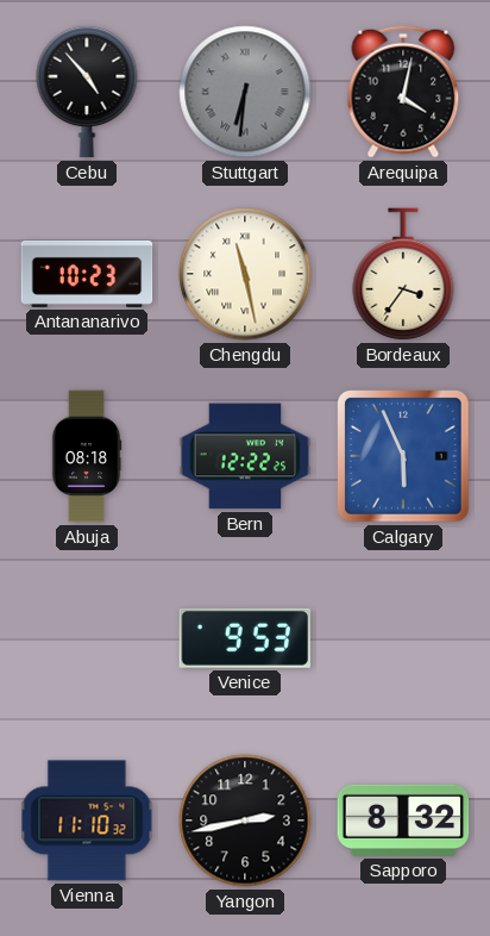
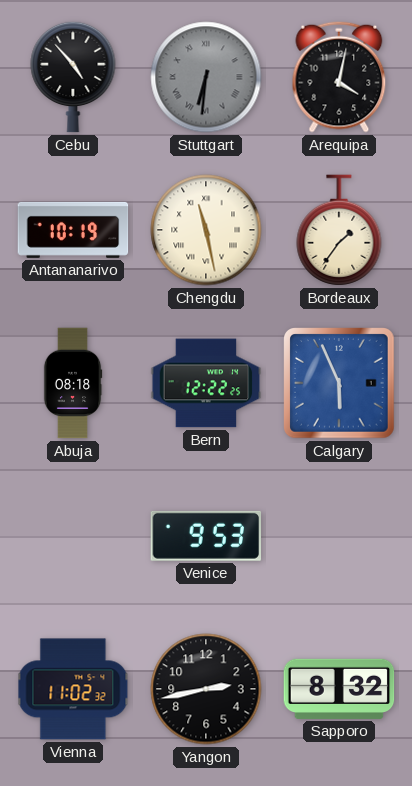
Antananarivo: 10:23 -> 10:19
Bordeaux: 3:36 -> 1:36
Vienna: 11:10 -> 11:02
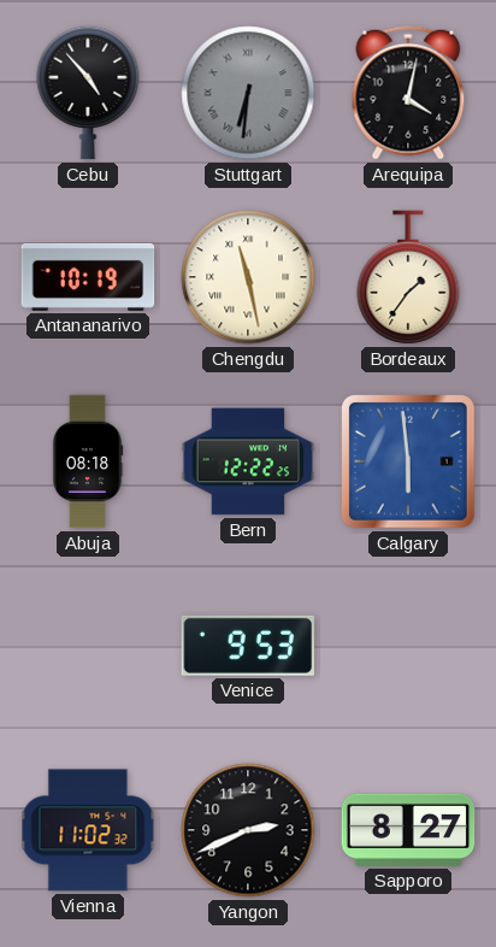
Calgary: 5:56 -> 5:59
Yangon: 2:43 -> 2:41
Sapporo: 8:32 -> 8:27
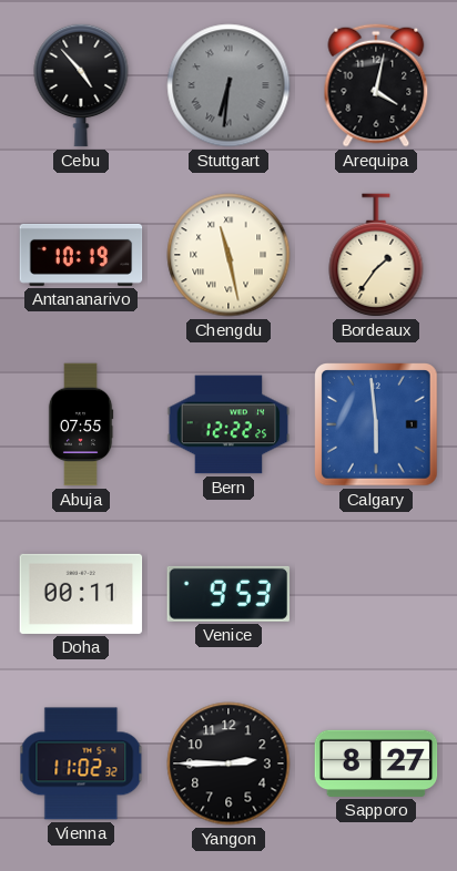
Abuja: 08:18 -> 07:55
Doha: none -> 00:11
Yangon: 2:41 -> 2:45
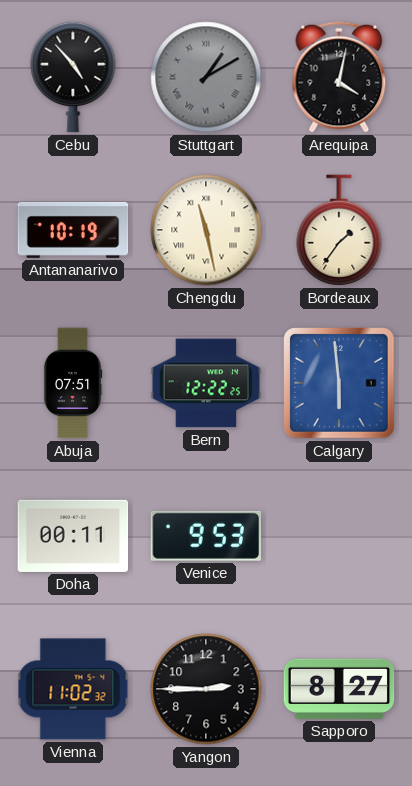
Stuttgart: 6:31 -> 1:10
Abuja: 07:55 -> 07:51
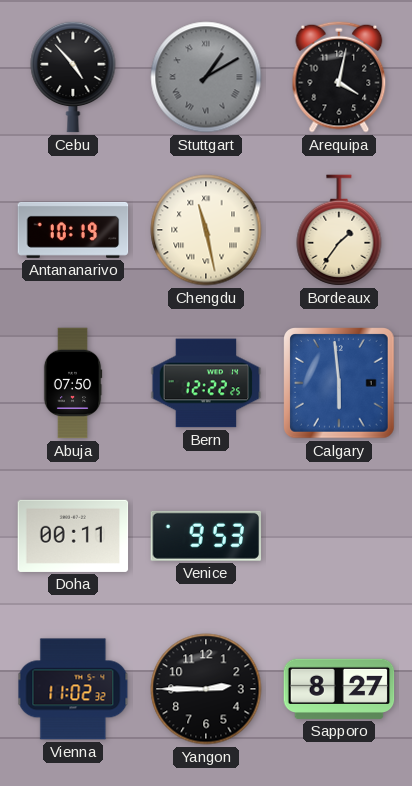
Abuja: 07:51 -> 07:50
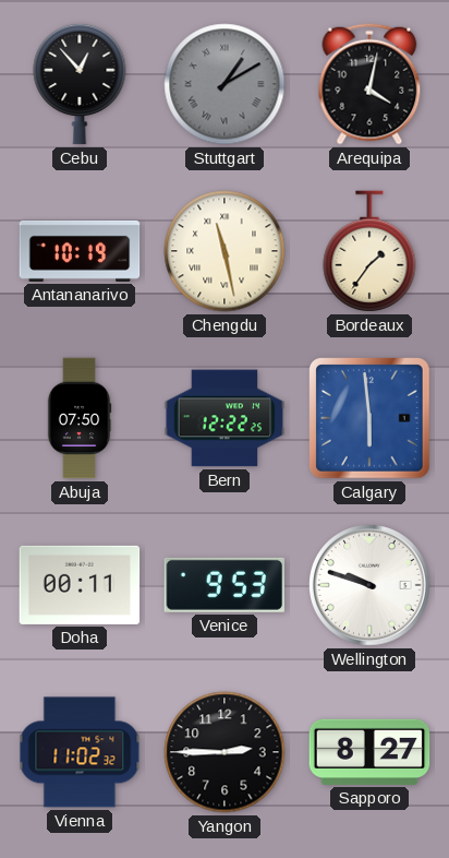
Cebu: 4:53 -> 12:53
Wellington: none -> 9:48
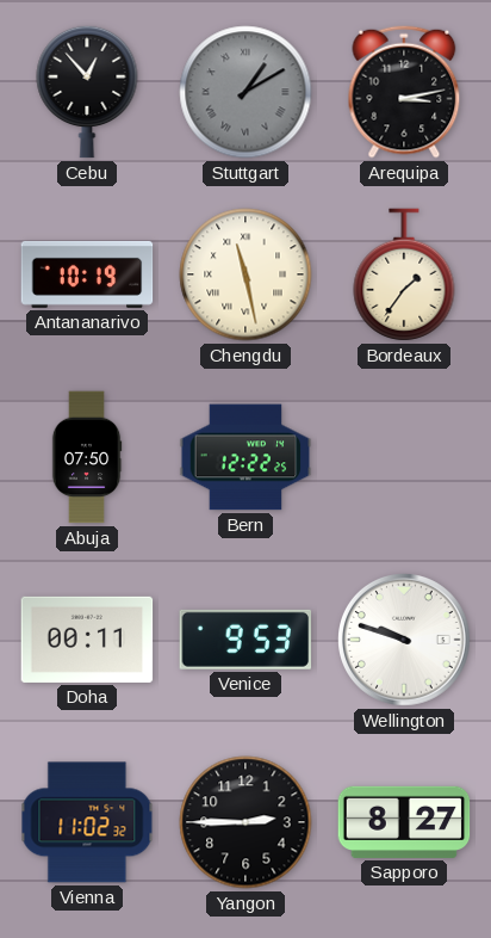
Arequipa: 4:02 -> 3:13
Calgary: 5:59 -> none
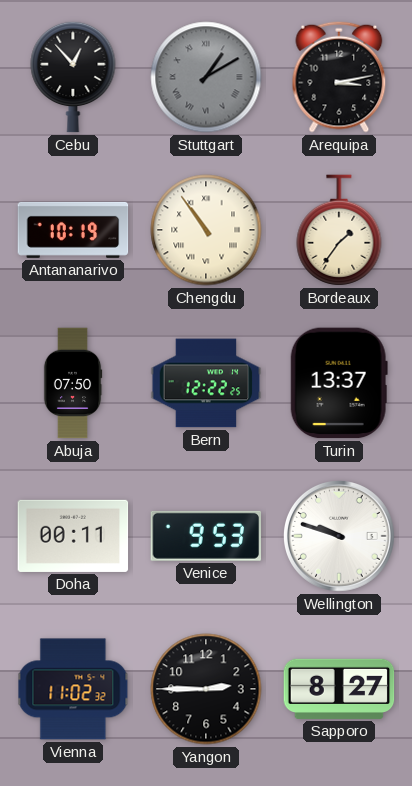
Chengdu: 11:28 -> 10:54
Turin: none -> 13:37
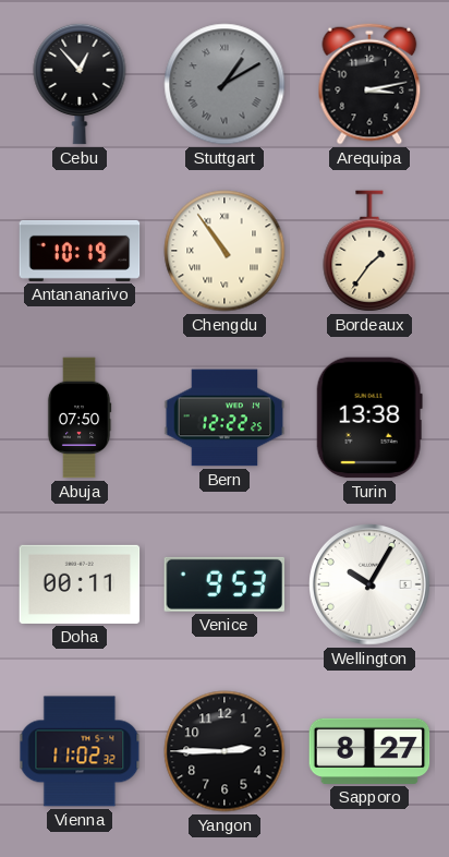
Turin: 13:37 -> 13:38
Wellington: 9:48 -> 10:05
